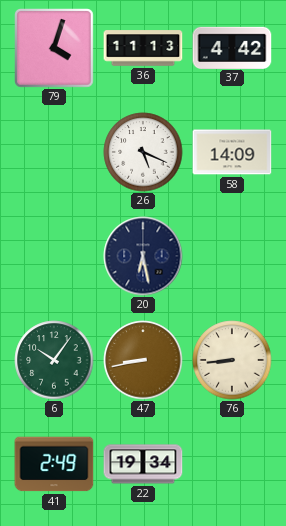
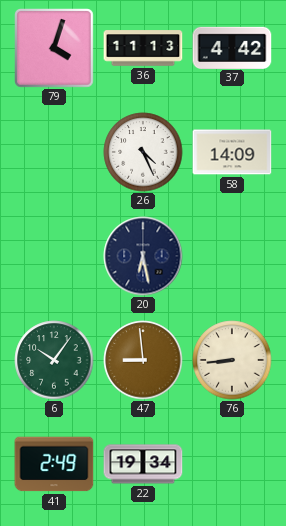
26: 5:19 -> 4:26
47: 8:43 -> 8:59
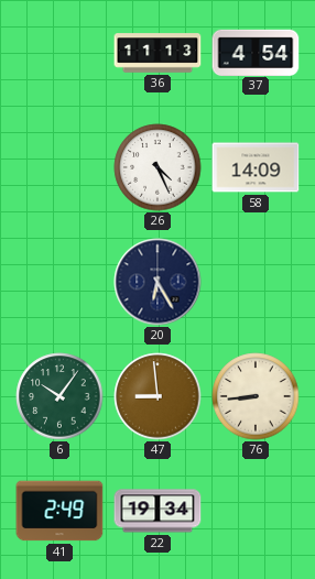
79: 4:03 -> none
37: 4:42 -> 4:54
20: 6:28 -> 6:25
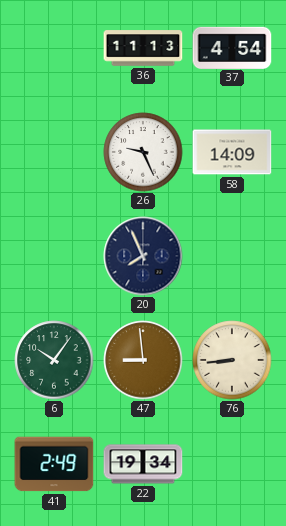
26: 4:26 -> 9:26
20: 6:25 -> 7:56
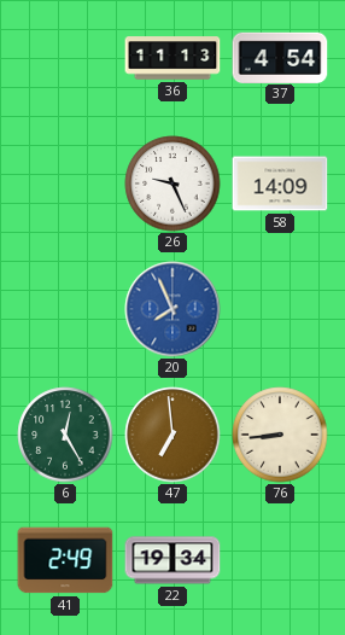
20 dial: navy -> blue
6: 10:06 -> 12:25
47: 8:59 -> 6:59
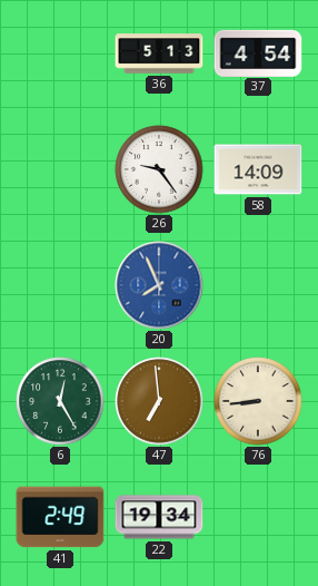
36: 11:13 -> 5:13
26: 9:26 -> 9:24
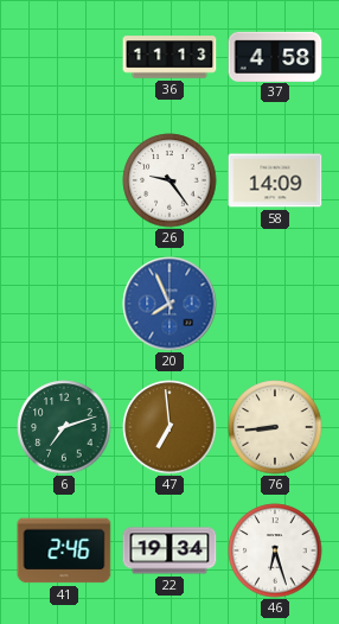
36: 5:13 -> 11:13
37: 4:54 -> 4:58
6: 12:25 -> 7:12
41: 2:49 -> 2:46
46: none -> 6:27
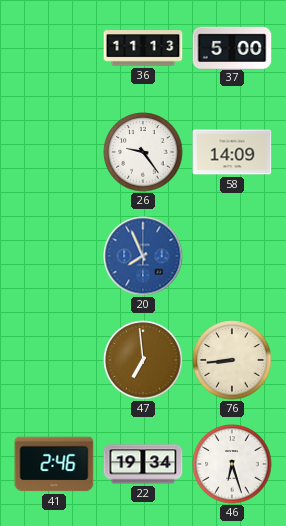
37: 4:58 -> 5:00
6: 7:12 -> none
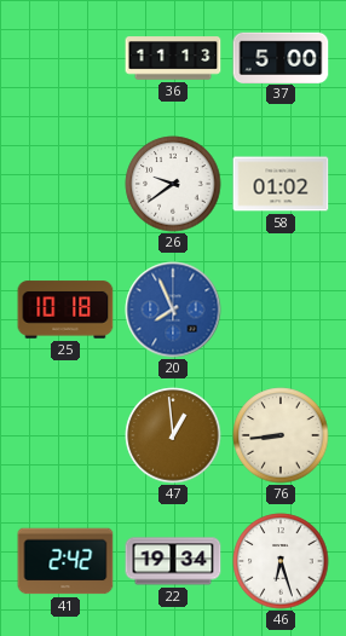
26: 9:24 -> 9:39
58: 14:09 -> 01:02
25: none -> 10:18
47: 6:59 -> 12:59
41: 2:46 -> 2:42
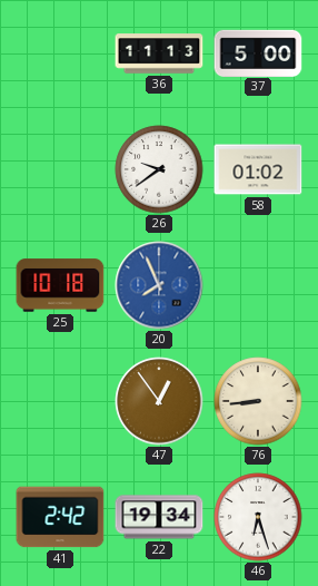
47: 12:59 -> 12:54
